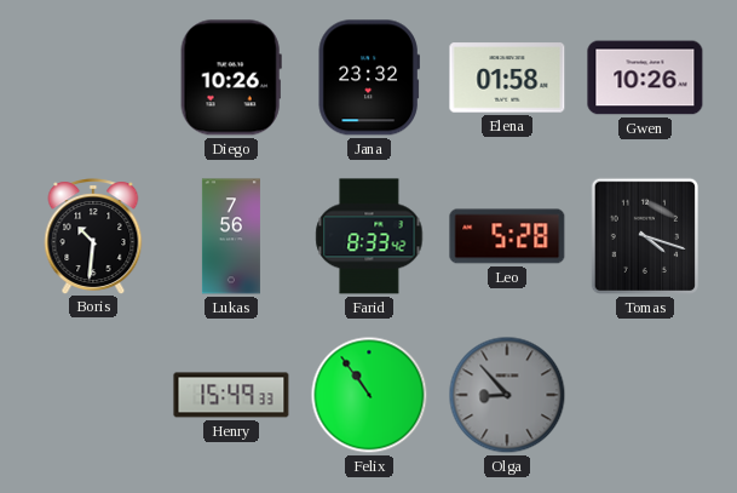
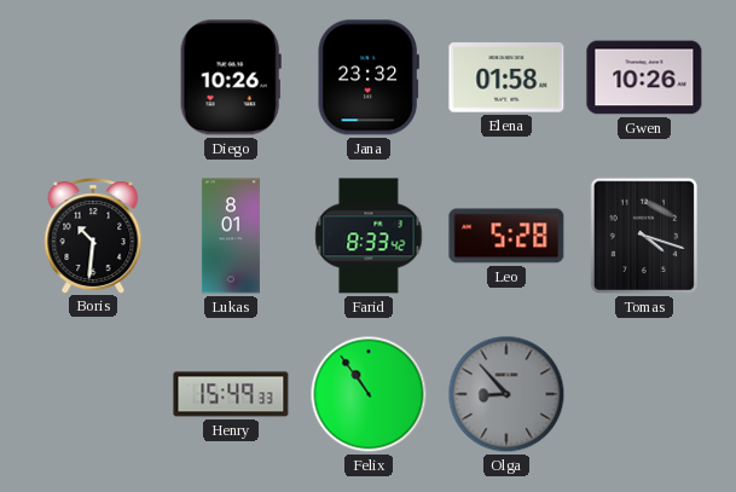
Lukas: 7:56 -> 8:01
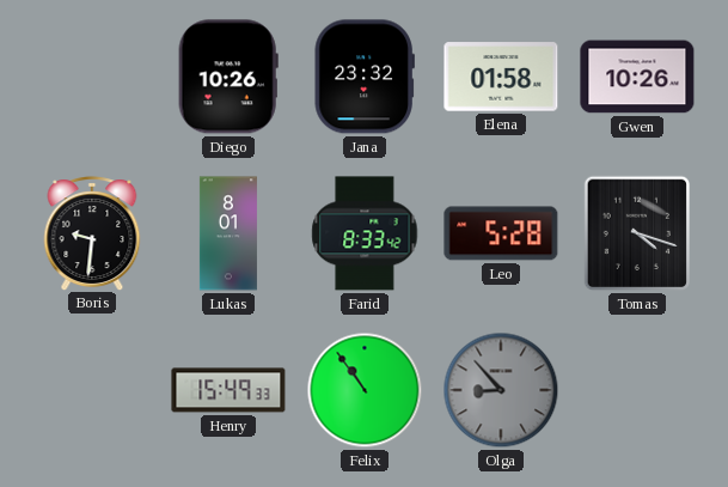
Boris: 10:31 -> 9:31
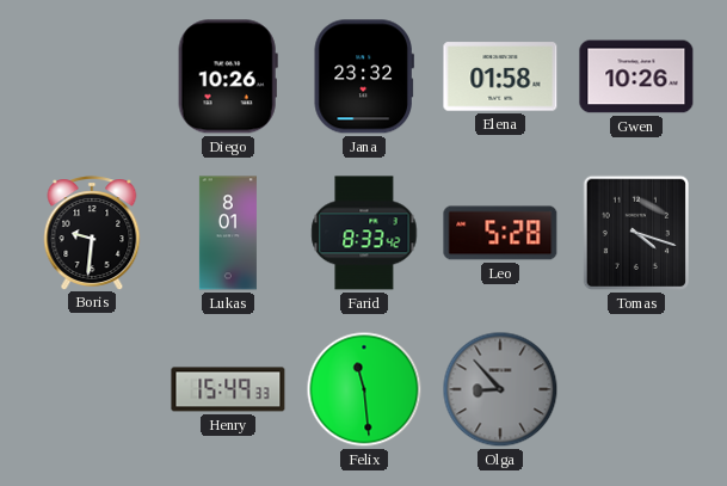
Felix: 10:54 -> 11:29
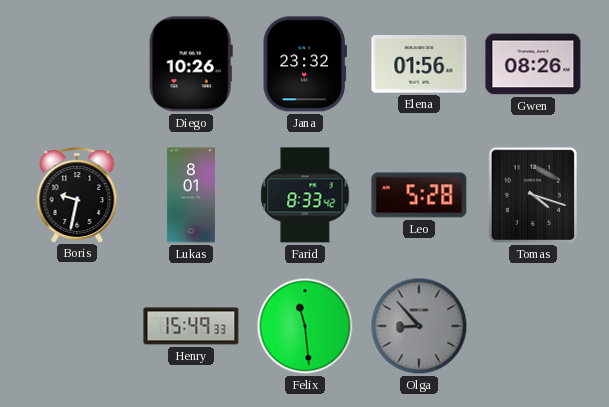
Elena: 01:58 -> 01:56
Gwen: 10:26 -> 08:26
Boris: 9:31 -> 9:32
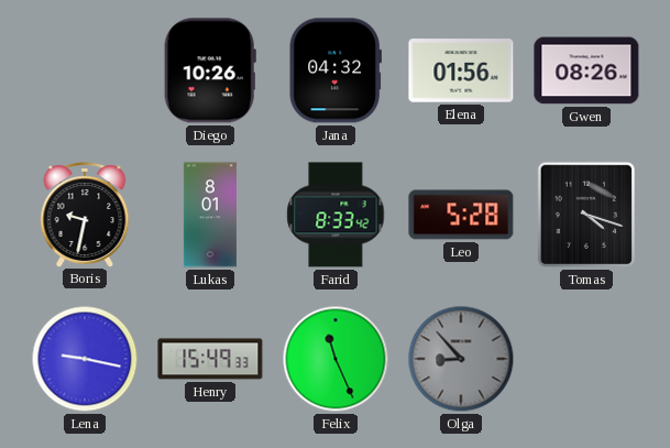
Jana: 23:32 -> 04:32
Lena: none -> 9:17
Felix: 11:29 -> 11:26
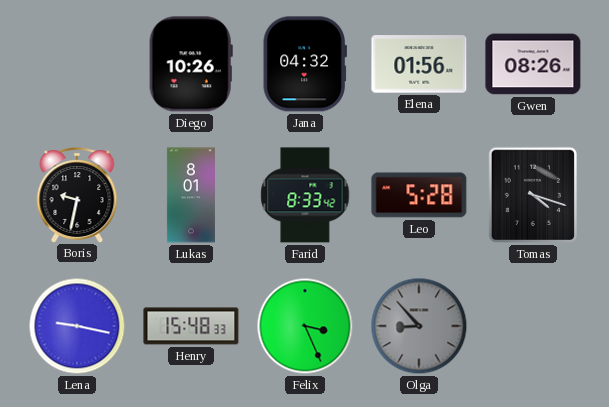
Henry: 15:49 -> 15:48
Felix: 11:26 -> 3:26
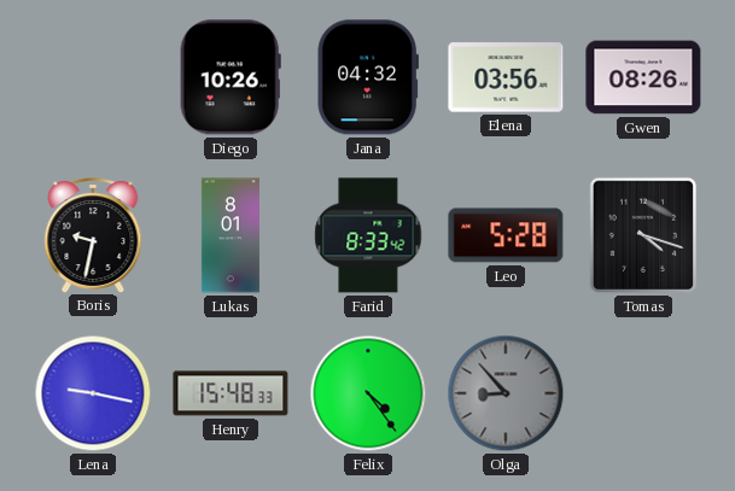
Elena: 01:56 -> 03:56
Felix: 3:26 -> 4:24
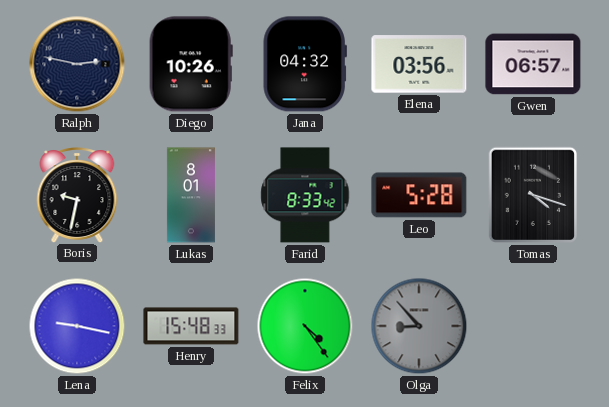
Ralph: none -> 2:47
Gwen: 08:26 -> 06:57
